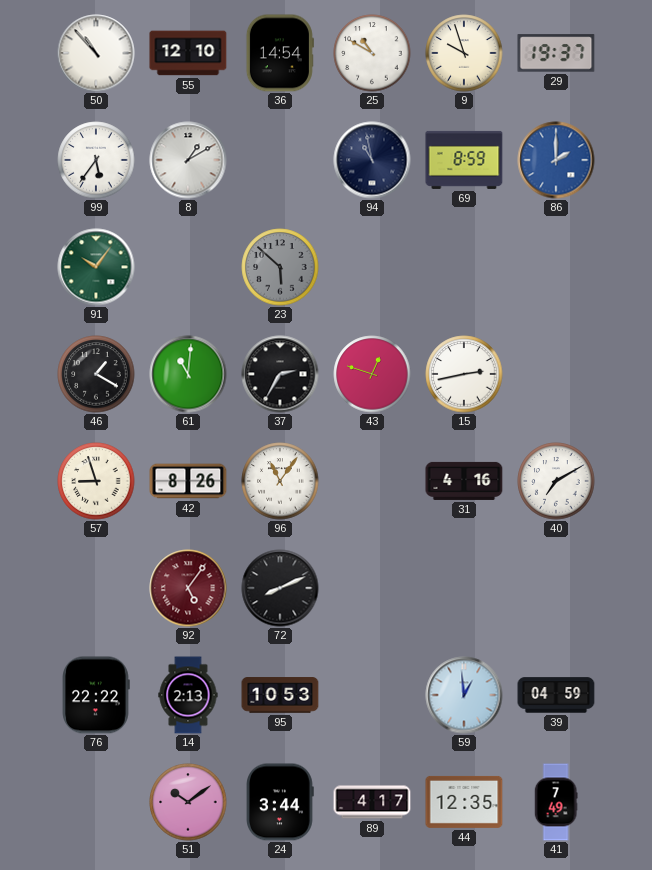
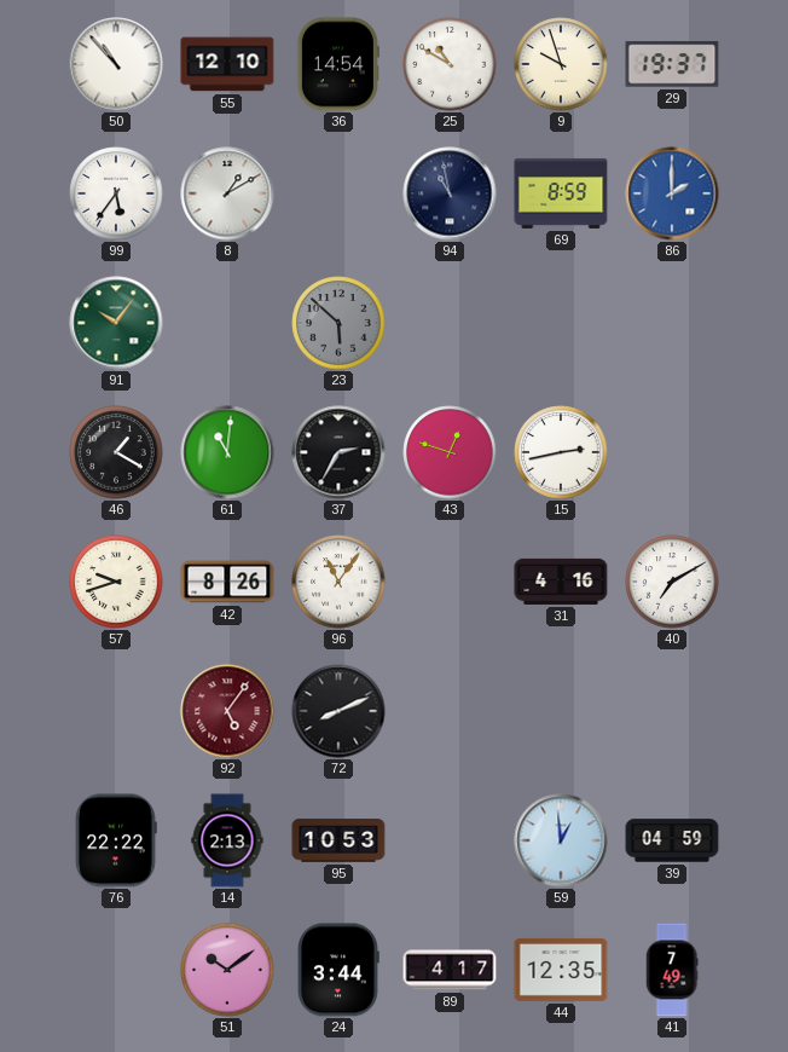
57: 8:57 -> 9:42
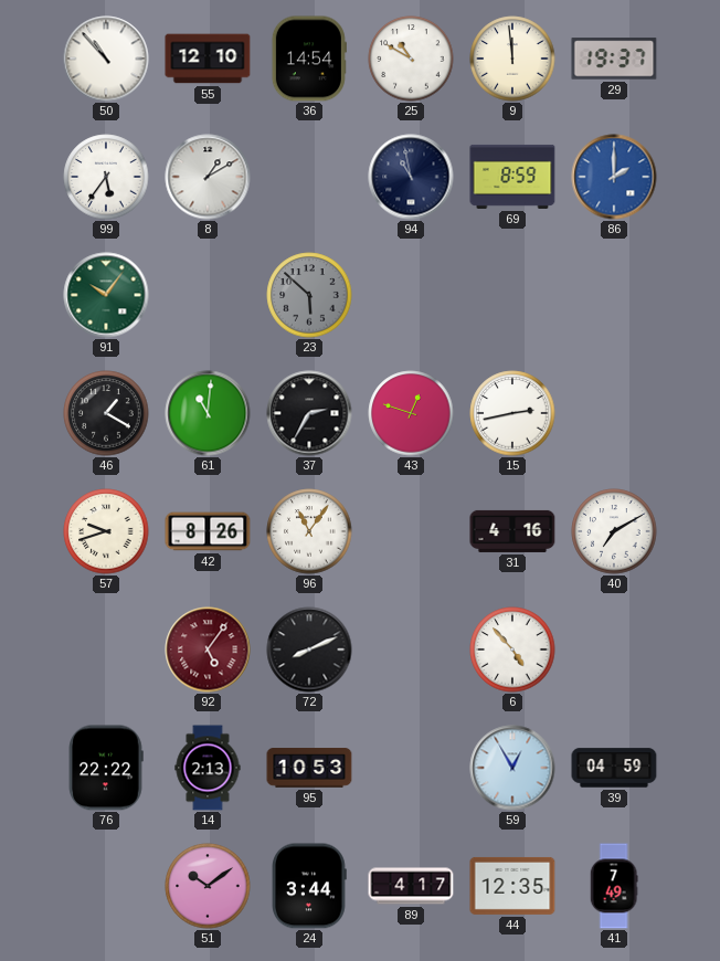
9: 9:57 -> 11:59
6: none -> 4:53
59: 12:59 -> 12:55
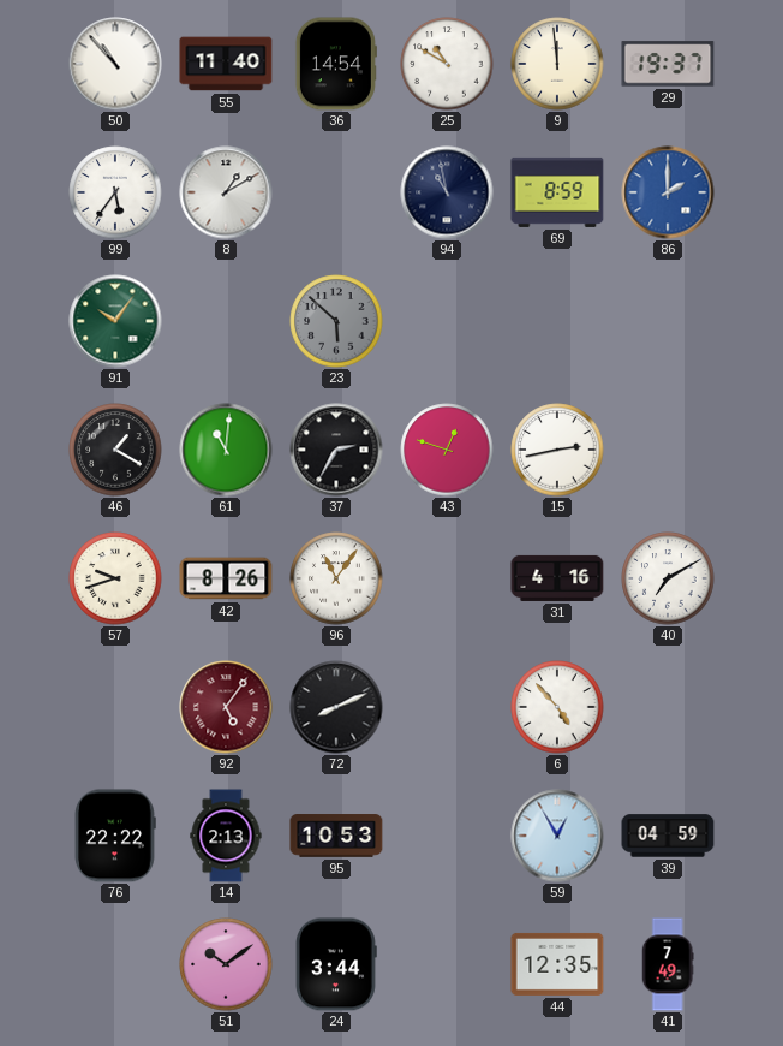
55: 12:10 -> 11:40
89: 4:17 -> none
